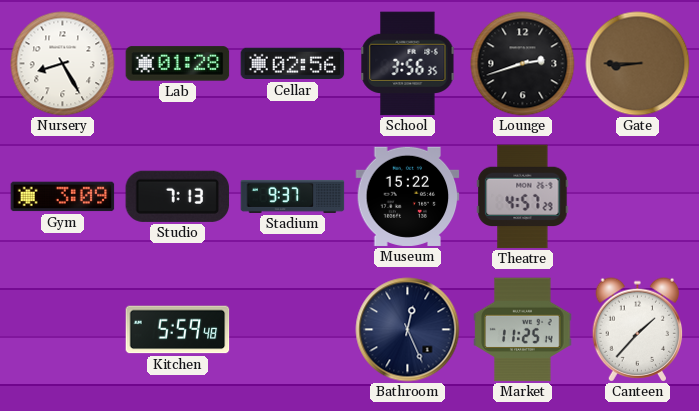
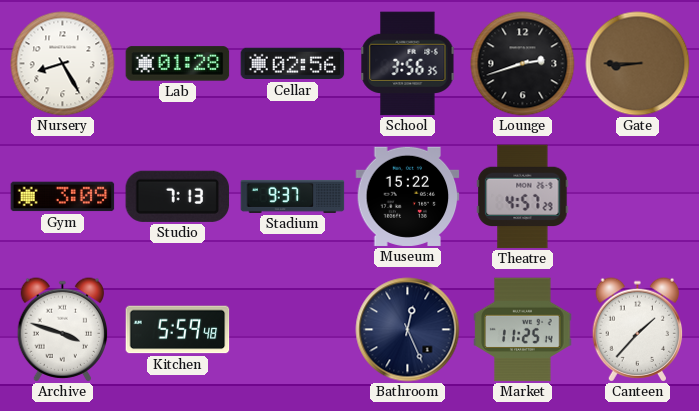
Archive: none -> 3:48
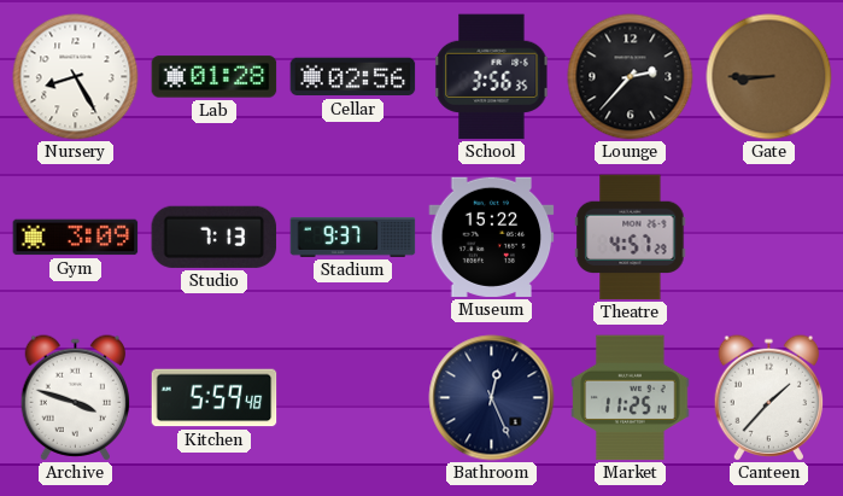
Lounge: 2:42 -> 2:37
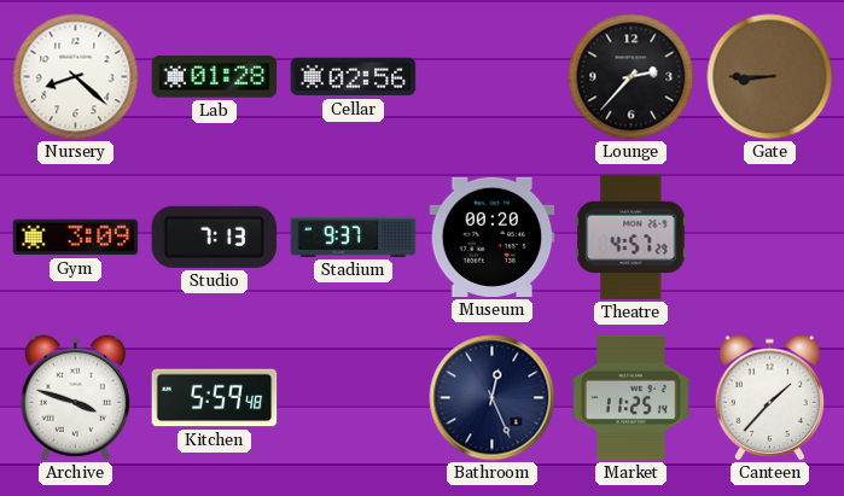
Nursery: 8:25 -> 8:22
School: 3:56 -> none
Museum: 15:22 -> 00:20
